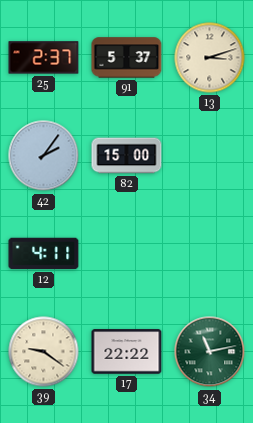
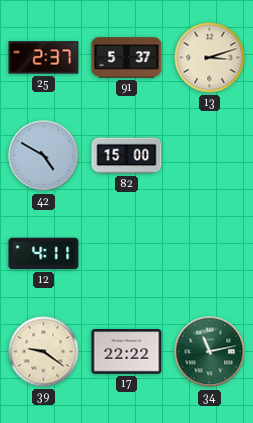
42: 2:06 -> 4:50
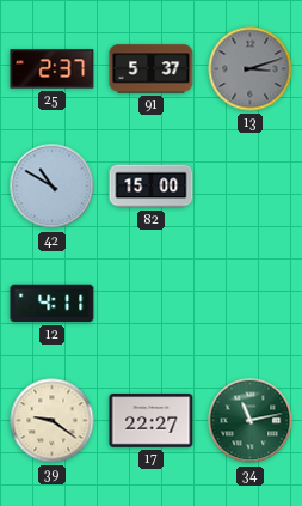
13 dial: cream -> grey
42: 4:50 -> 10:50
17: 22:22 -> 22:27
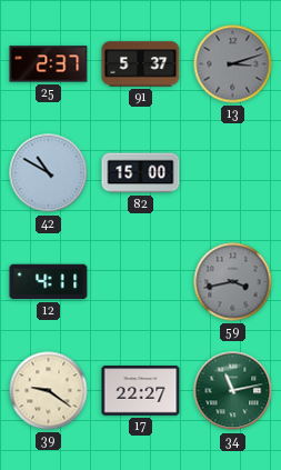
59: none -> 3:43
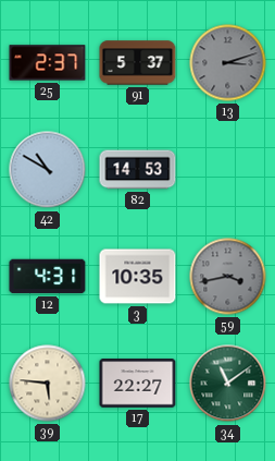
82: 15:00 -> 14:53
12: 4:11 -> 4:31
3: none -> 10:35
39: 9:21 -> 5:46
34: 11:13 -> 11:09
